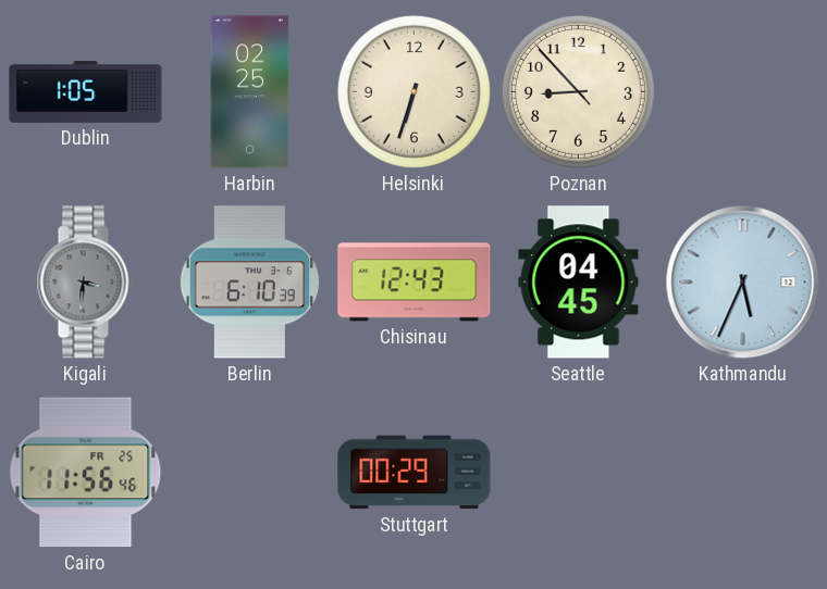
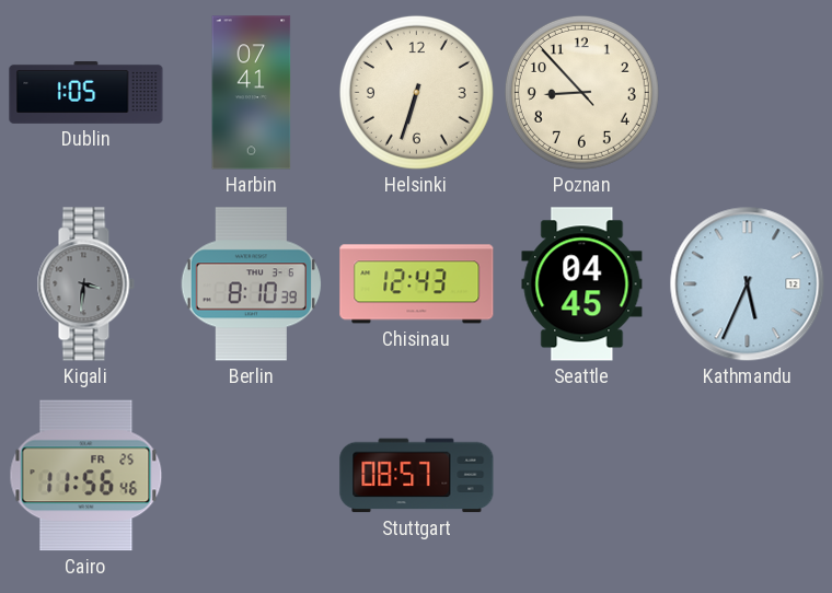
Harbin: 02:25 -> 07:41
Berlin: 6:10 -> 8:10
Stuttgart: 00:29 -> 08:57
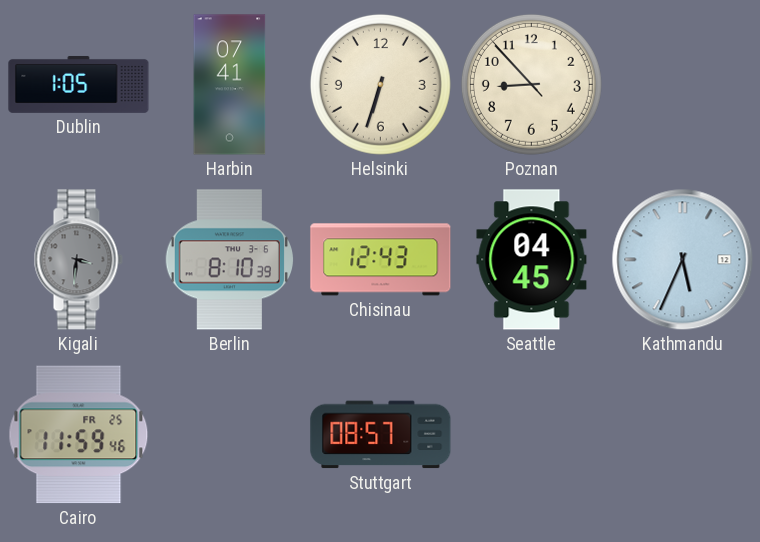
Cairo: 11:56 -> 11:59
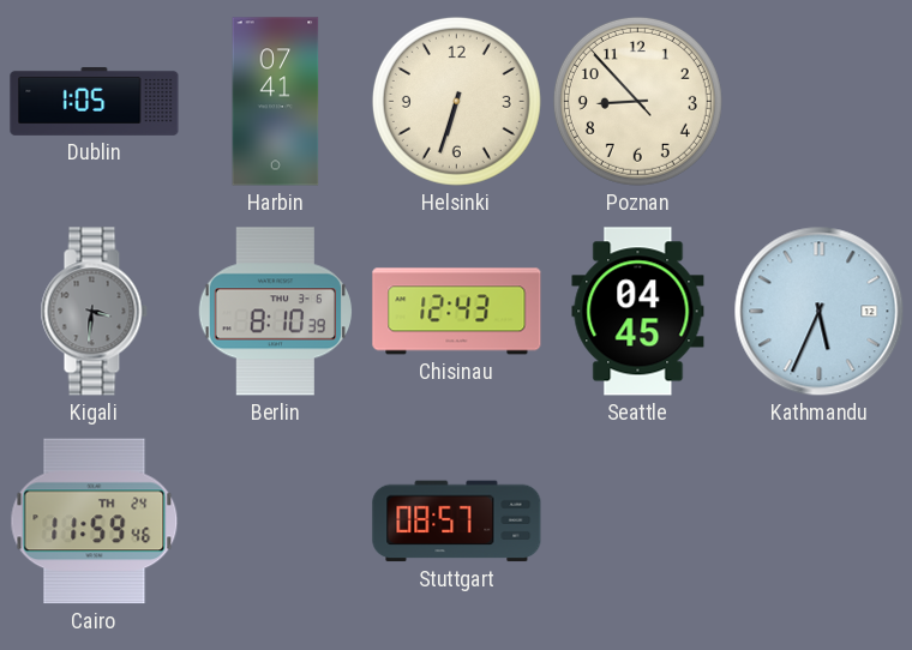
Cairo date: FR 25 -> TH 24
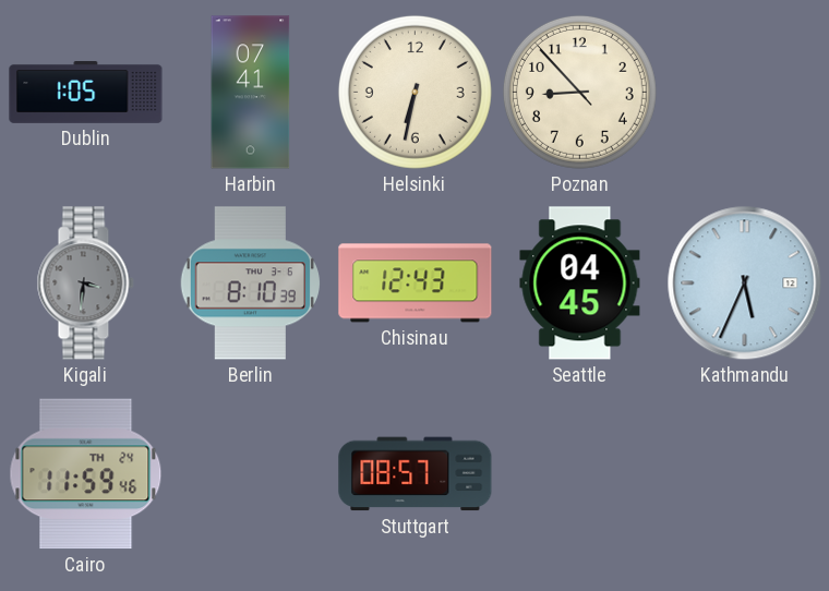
Helsinki: 6:33 -> 6:32
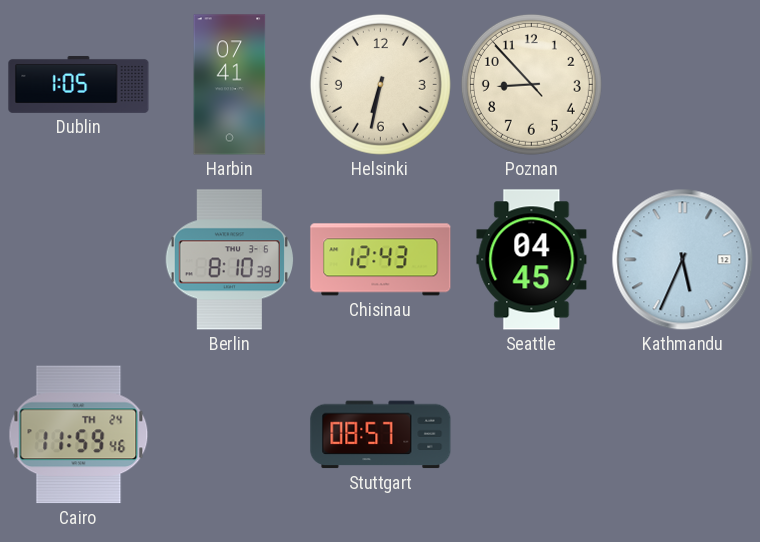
Kigali: 3:31 -> none
